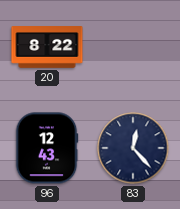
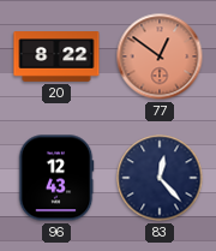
77: none -> 12:51
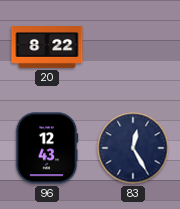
77: 12:51 -> none
83: 12:23 -> 12:25
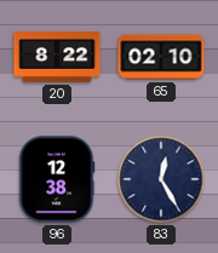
65: none -> 02:10
96: 12:43 -> 12:38
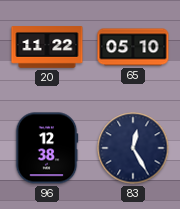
20: 8:22 -> 11:22
65: 02:10 -> 05:10
